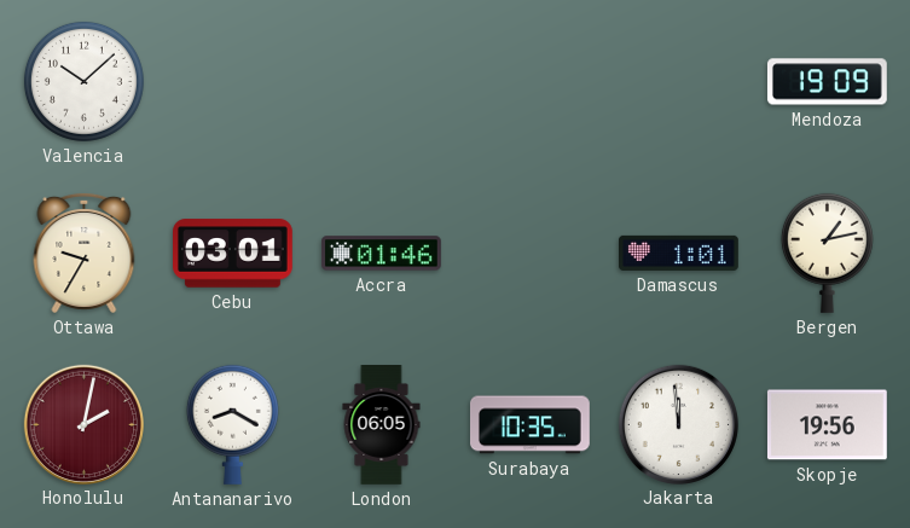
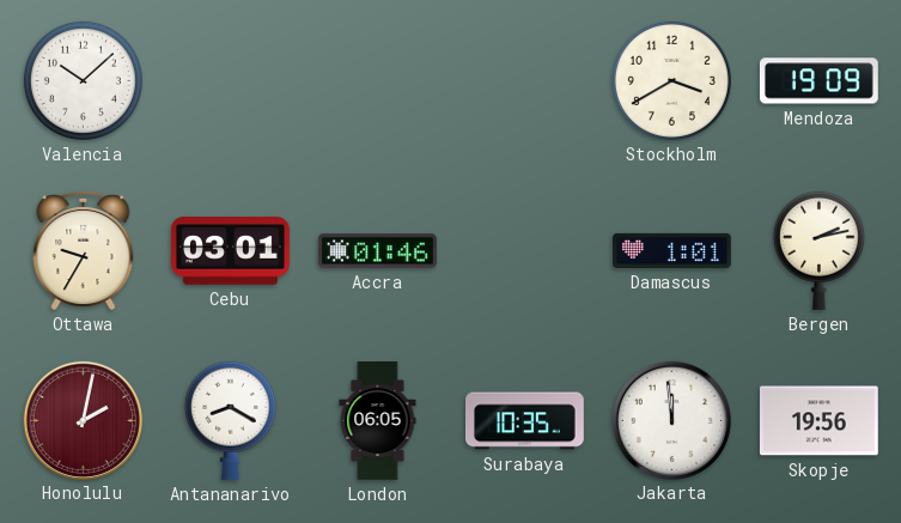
Stockholm: none -> 3:40
Bergen: 1:13 -> 2:13
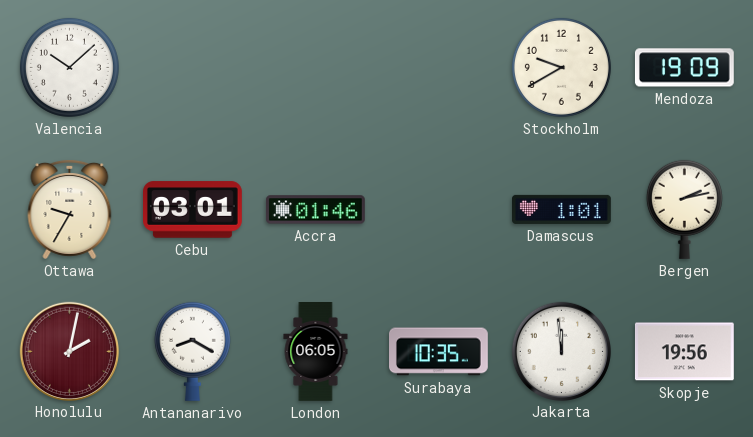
Stockholm: 3:40 -> 9:40
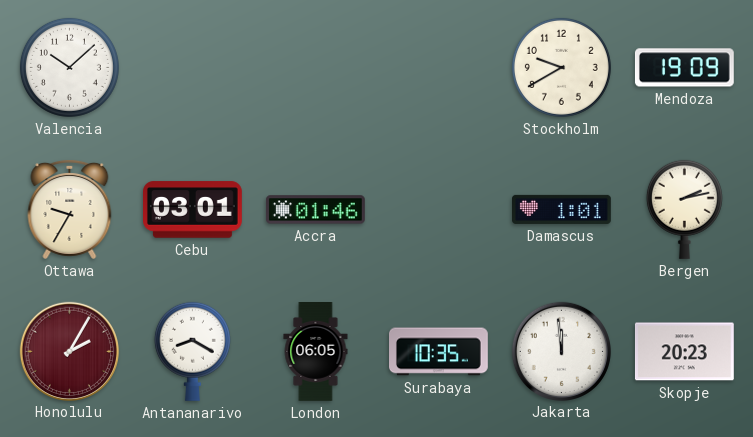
Honolulu: 2:02 -> 2:05
Skopje: 19:56 -> 20:23
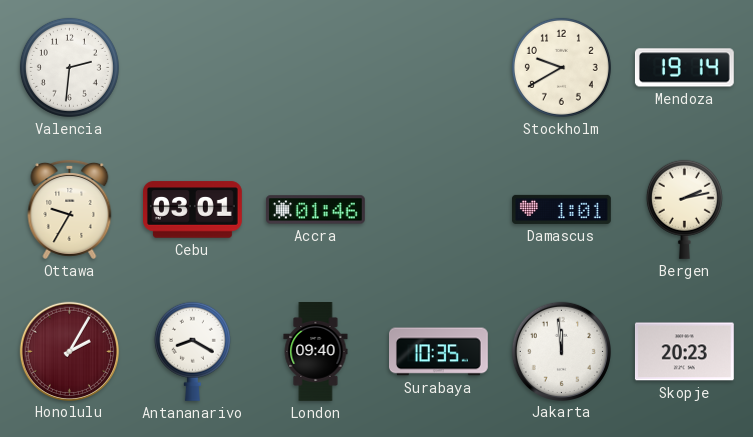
Valencia: 10:08 -> 2:31
Mendoza: 19:09 -> 19:14
London: 06:05 -> 09:40
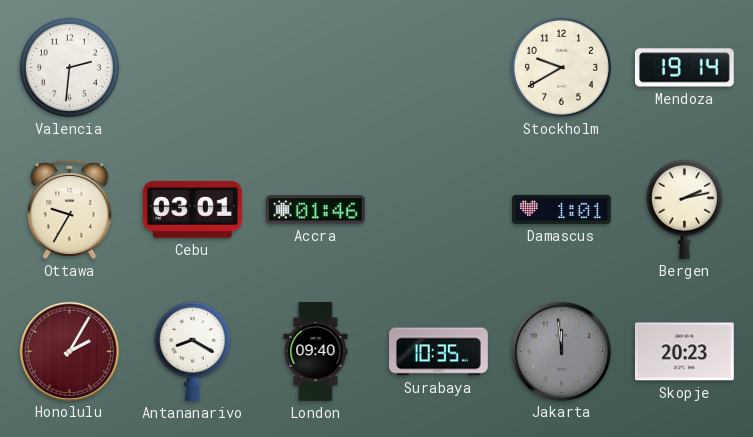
Jakarta dial: white -> grey
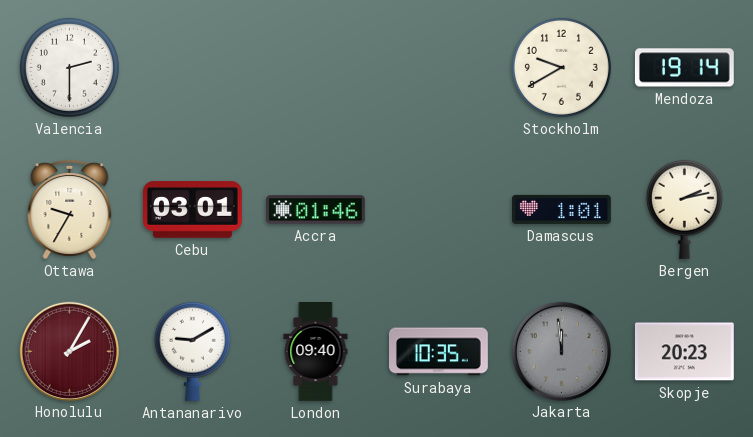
Valencia: 2:31 -> 2:30
Antananarivo: 8:20 -> 9:10
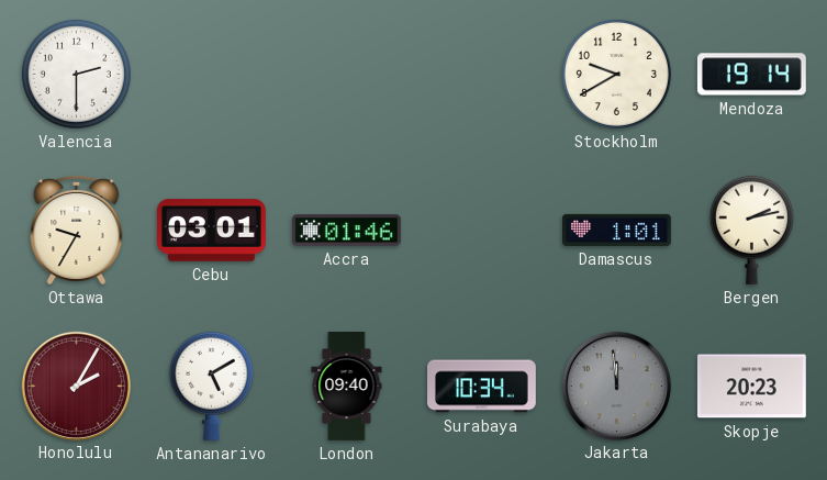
Antananarivo: 9:10 -> 5:10
Surabaya: 10:35 -> 10:34
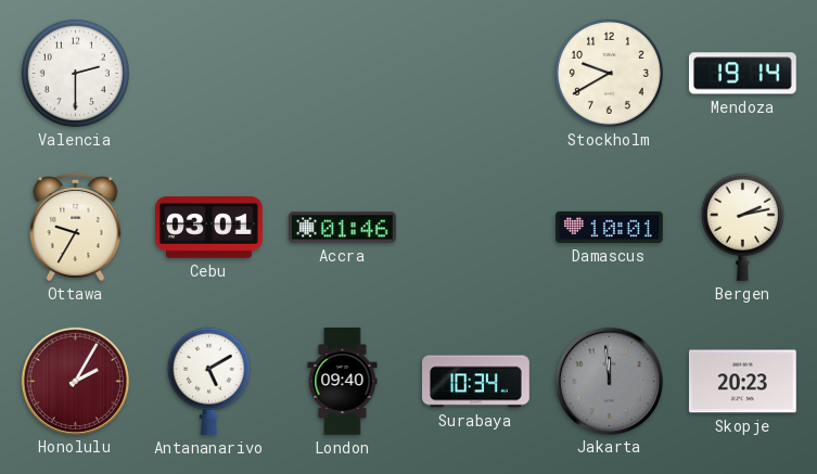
Damascus: 1:01 -> 10:01
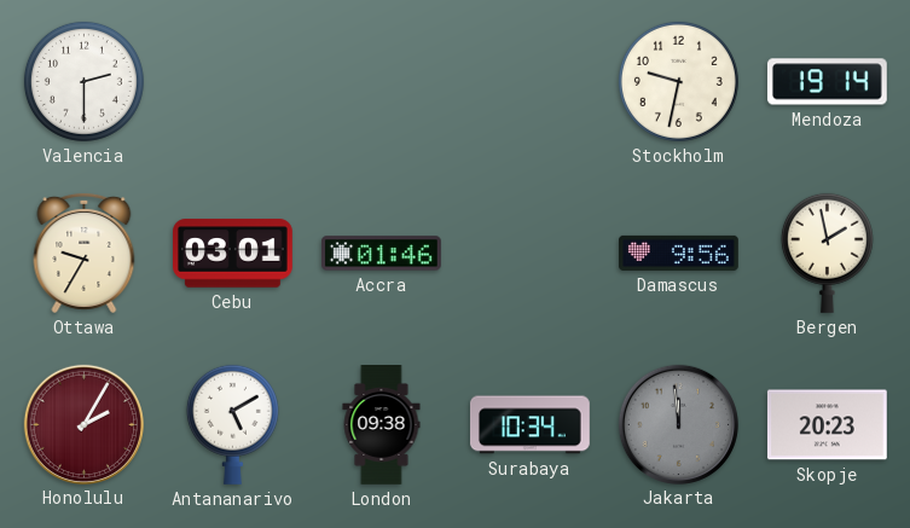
Stockholm: 9:40 -> 9:32
Damascus: 10:01 -> 9:56
Bergen: 2:13 -> 1:58
London: 09:40 -> 09:38
